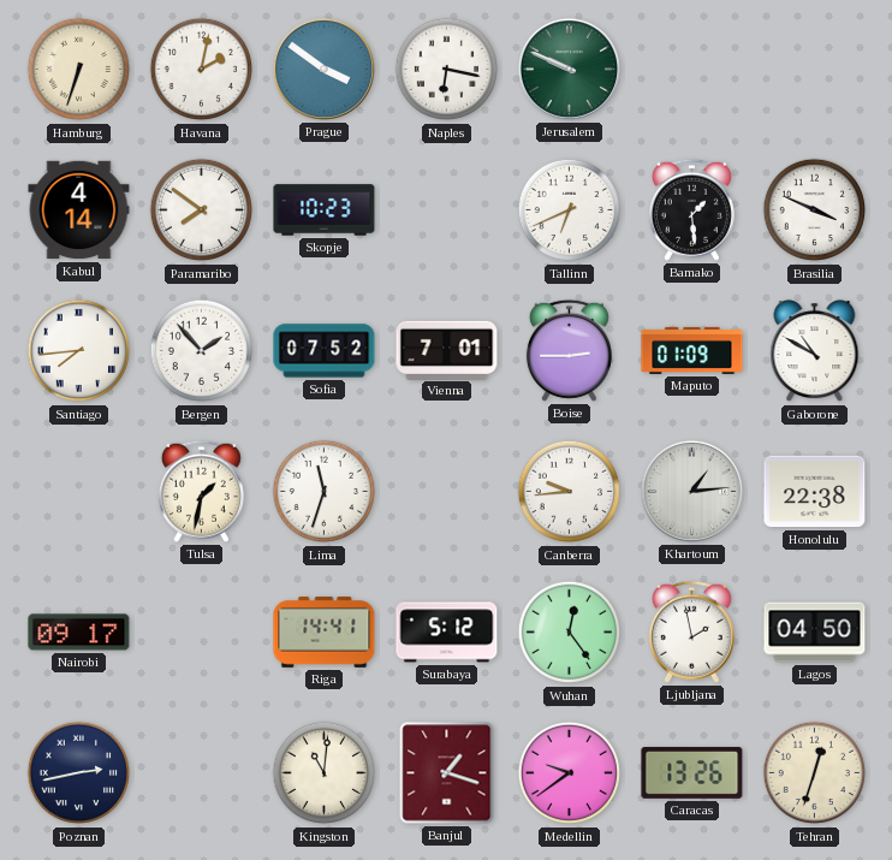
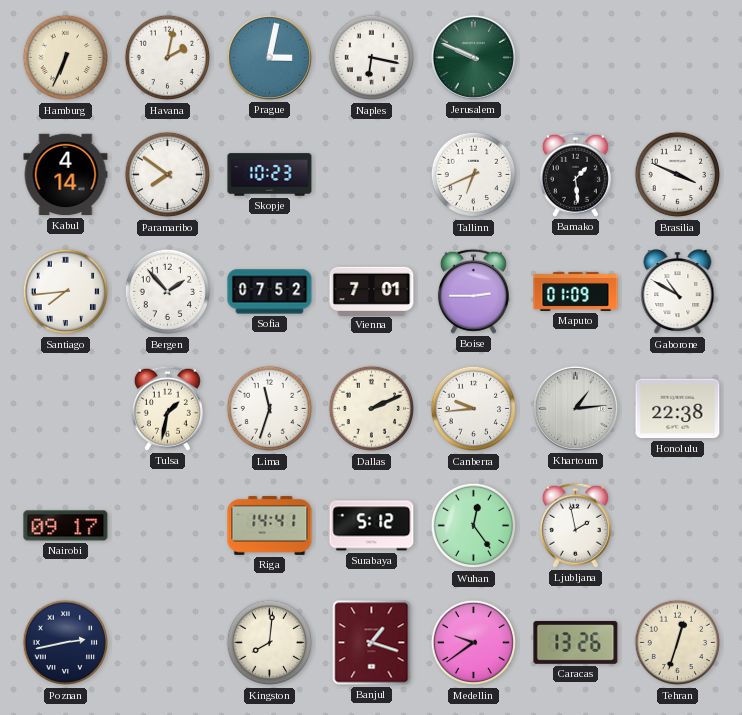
Hamburg: 6:33 -> 6:34
Prague: 3:51 -> 3:02
Dallas: none -> 2:11
Lagos: 04:50 -> none
Kingston: 11:01 -> 8:01
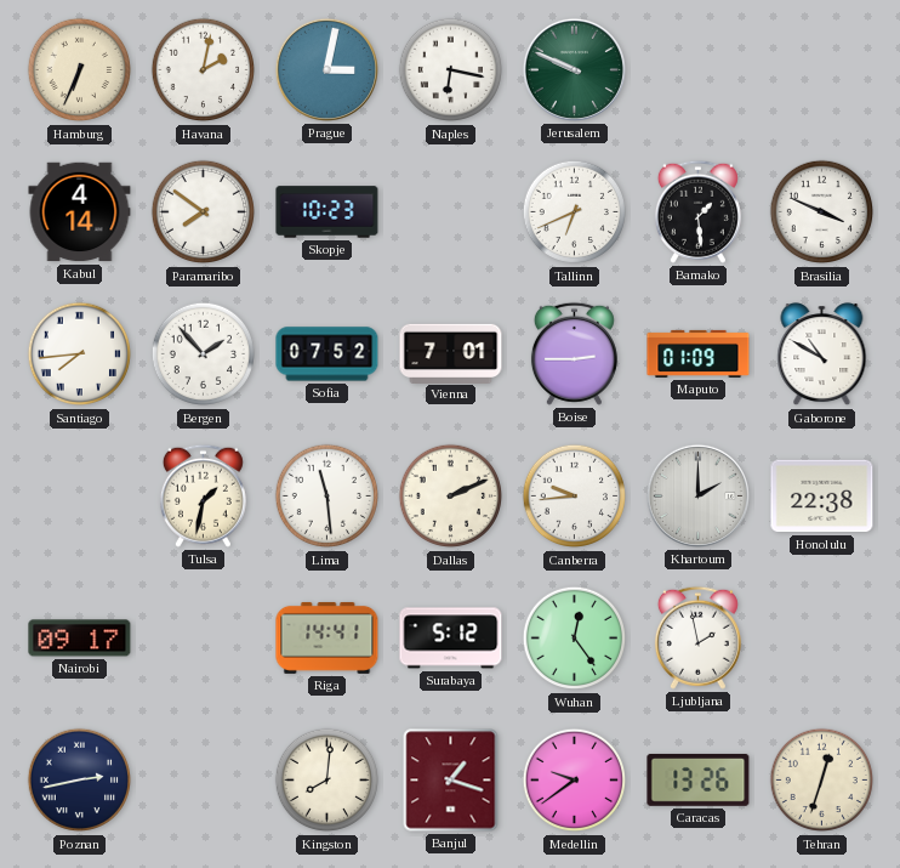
Lima: 11:33 -> 11:29
Khartoum: 1:14 -> 2:00
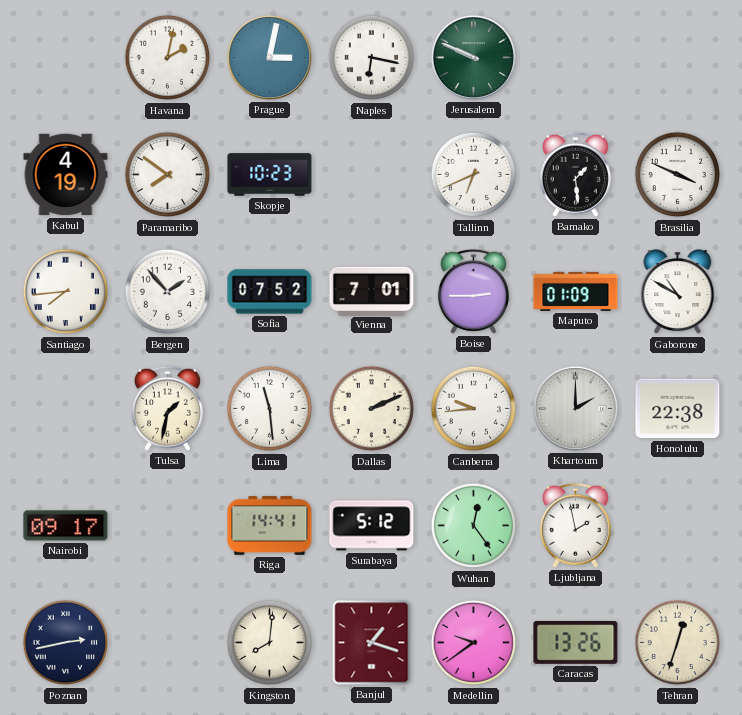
Hamburg: 6:34 -> none
Kabul: 4:14 -> 4:19
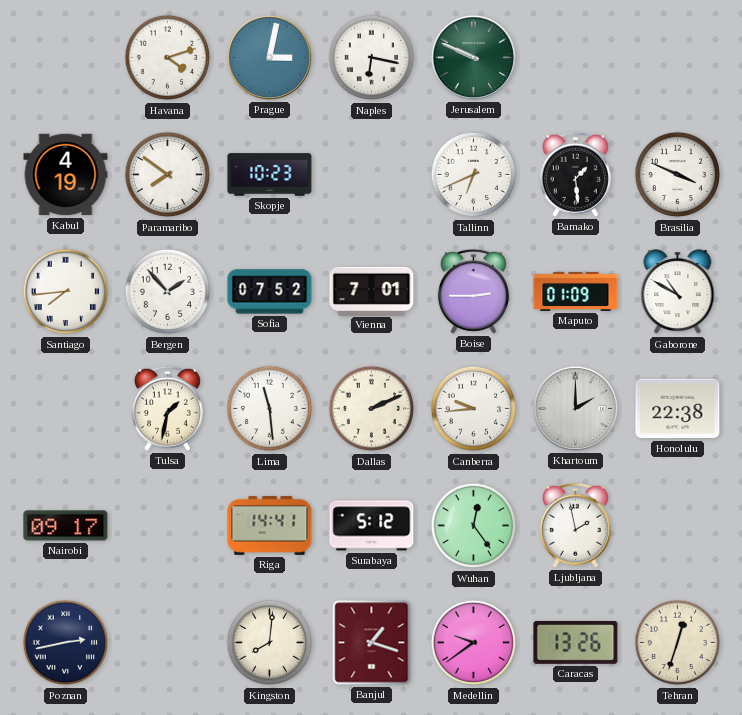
Havana: 2:02 -> 4:12
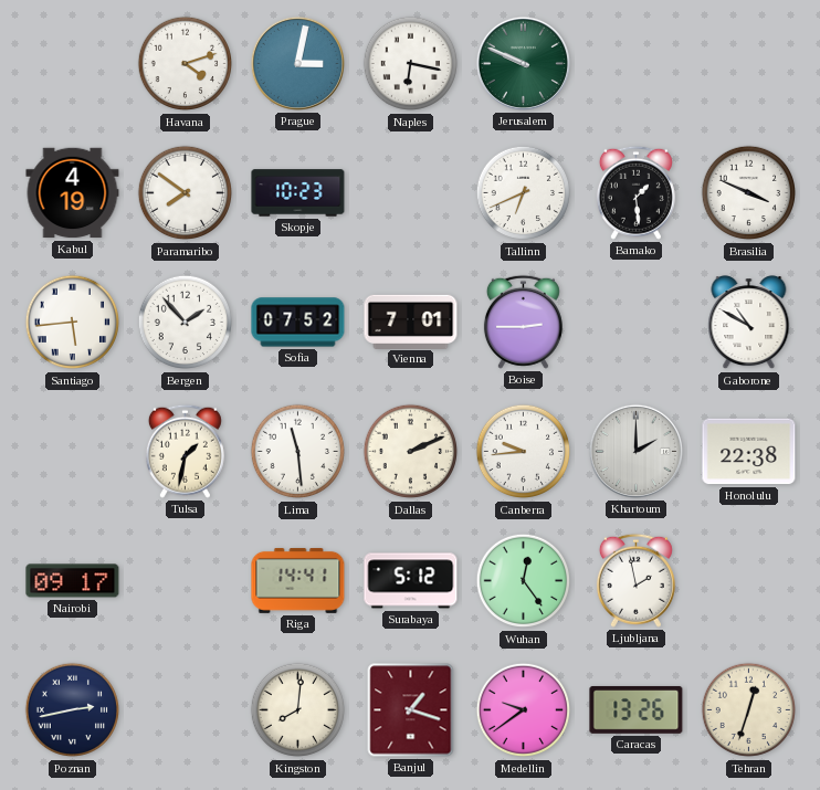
Santiago: 7:44 -> 5:44
Maputo: 01:09 -> none
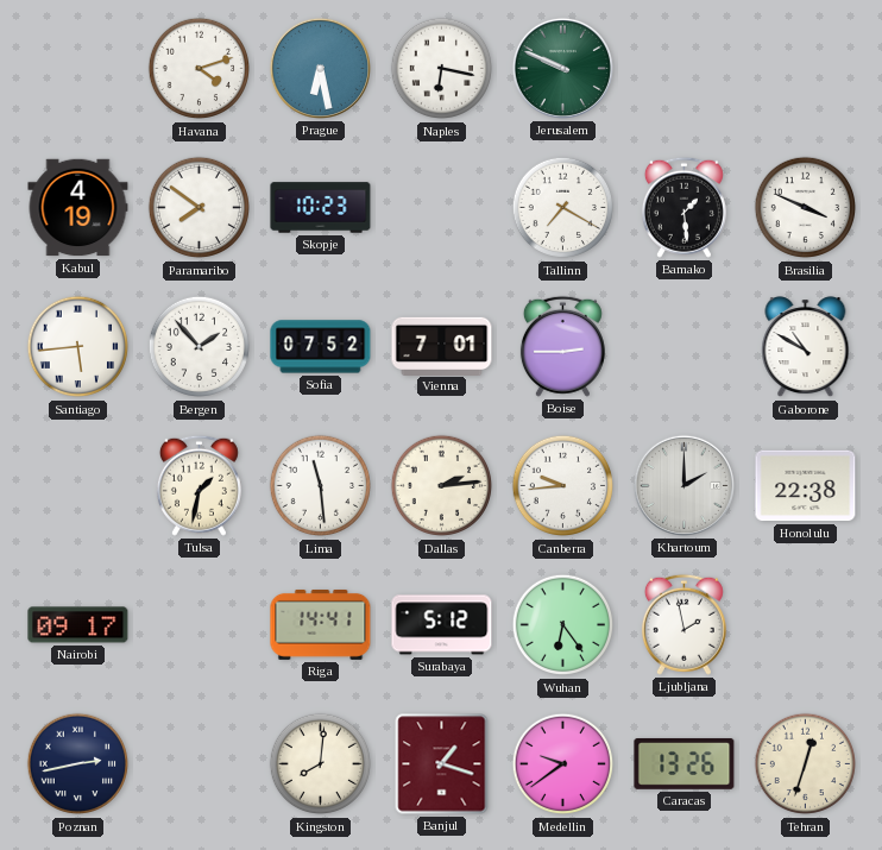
Prague: 3:02 -> 6:28
Tallinn: 6:41 -> 7:20
Dallas: 2:11 -> 2:14
Wuhan: 12:24 -> 6:24
